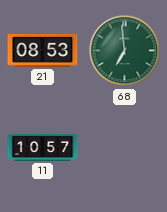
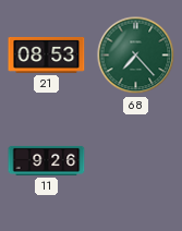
68: 6:59 -> 7:23
11: 10:57 -> 9:26
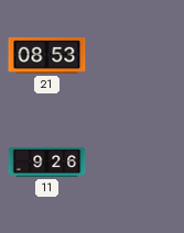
68: 7:23 -> none
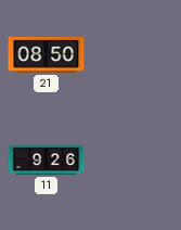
21: 08:53 -> 08:50
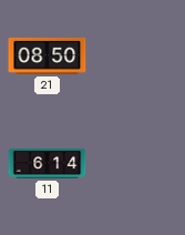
11: 9:26 -> 6:14
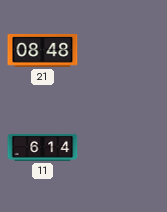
21: 08:50 -> 08:48
